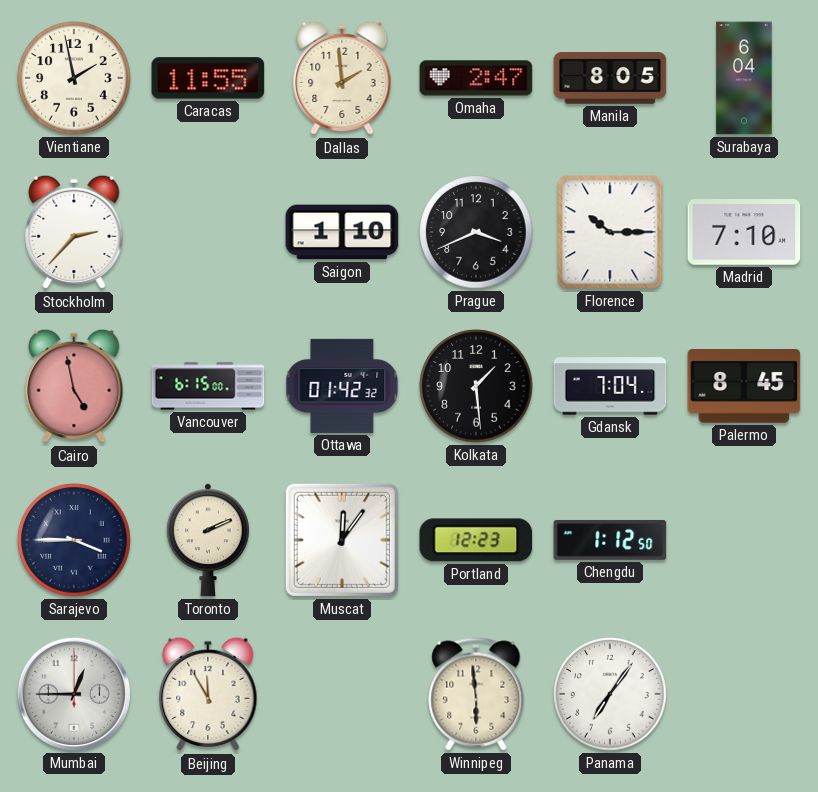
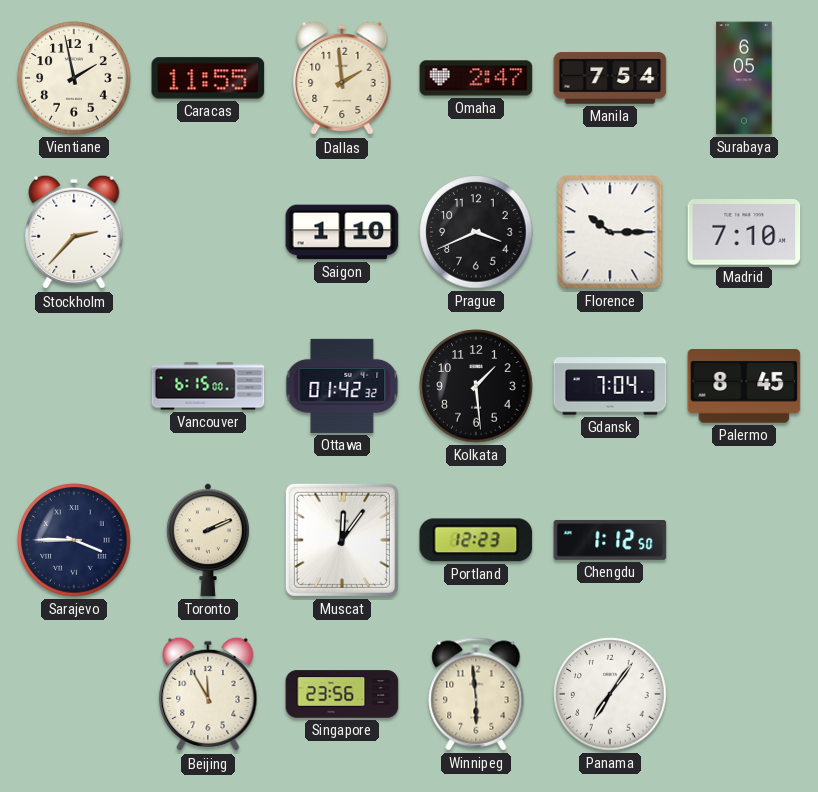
Manila: 8:05 -> 7:54
Surabaya: 6:04 -> 6:05
Cairo: 4:58 -> none
Mumbai: 12:45 -> none
Singapore: none -> 23:56
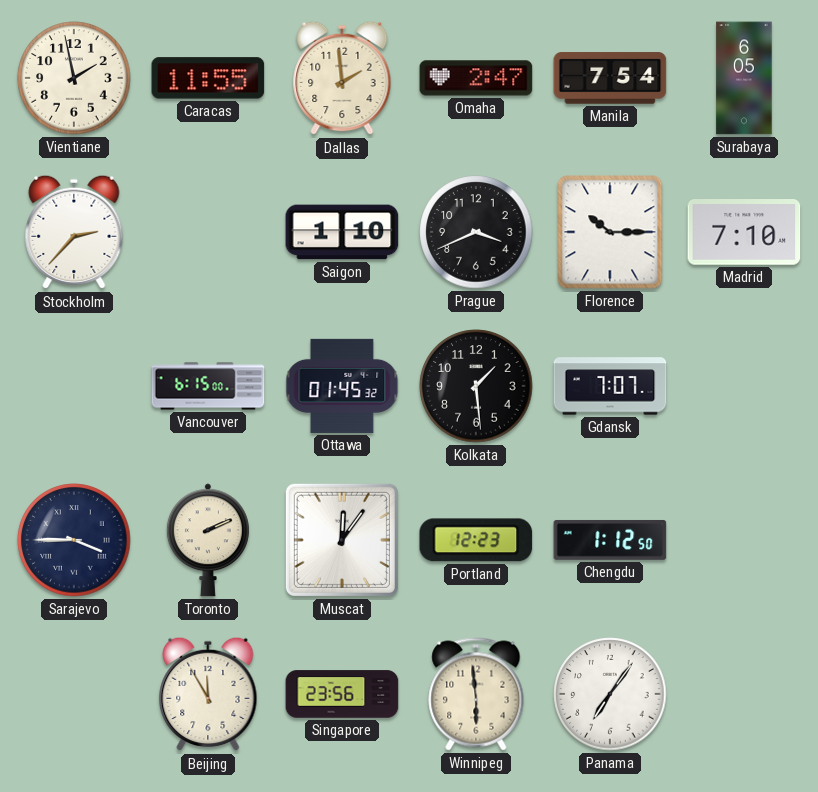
Ottawa: 01:42 -> 01:45
Gdansk: 7:04 -> 7:07
Palermo: 8:45 -> none
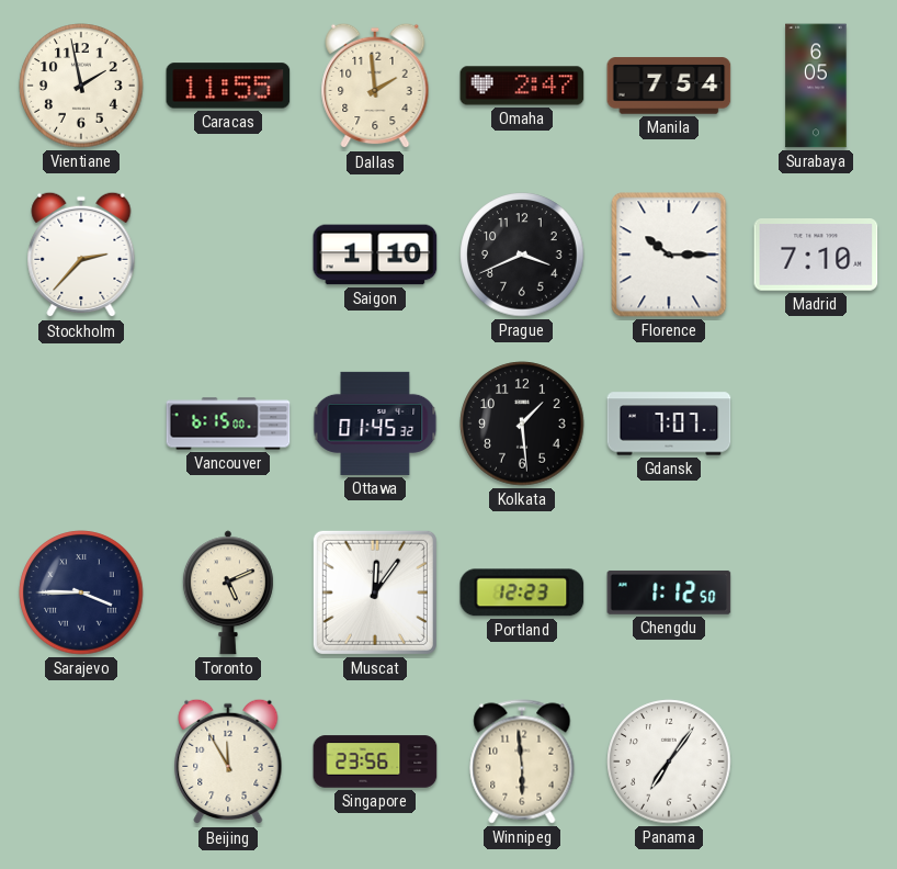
Toronto: 2:11 -> 5:11
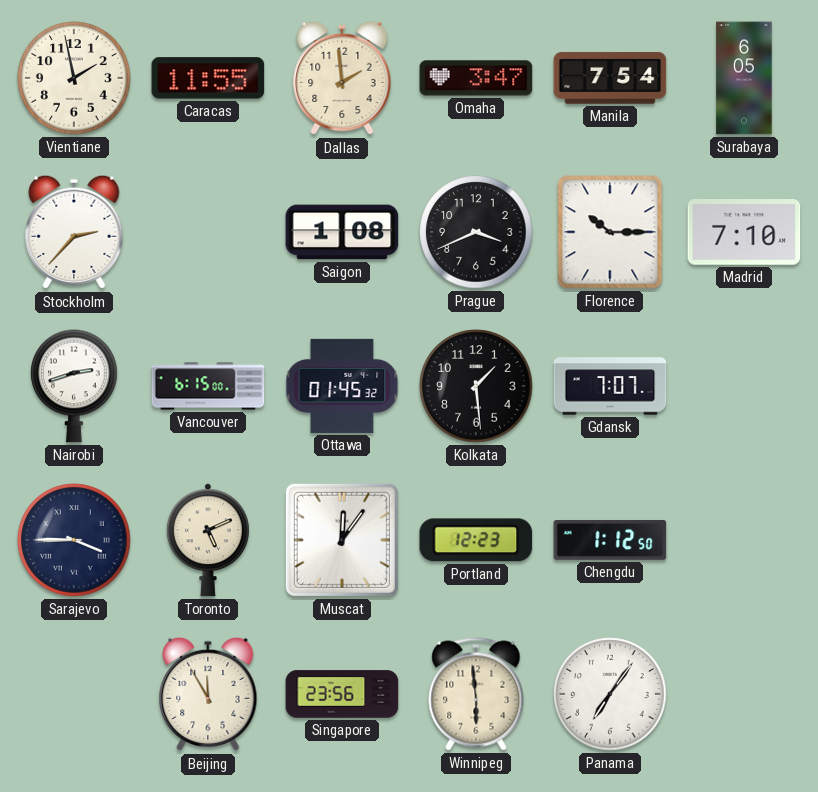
Omaha: 2:47 -> 3:47
Saigon: 1:10 -> 1:08
Nairobi: none -> 2:42
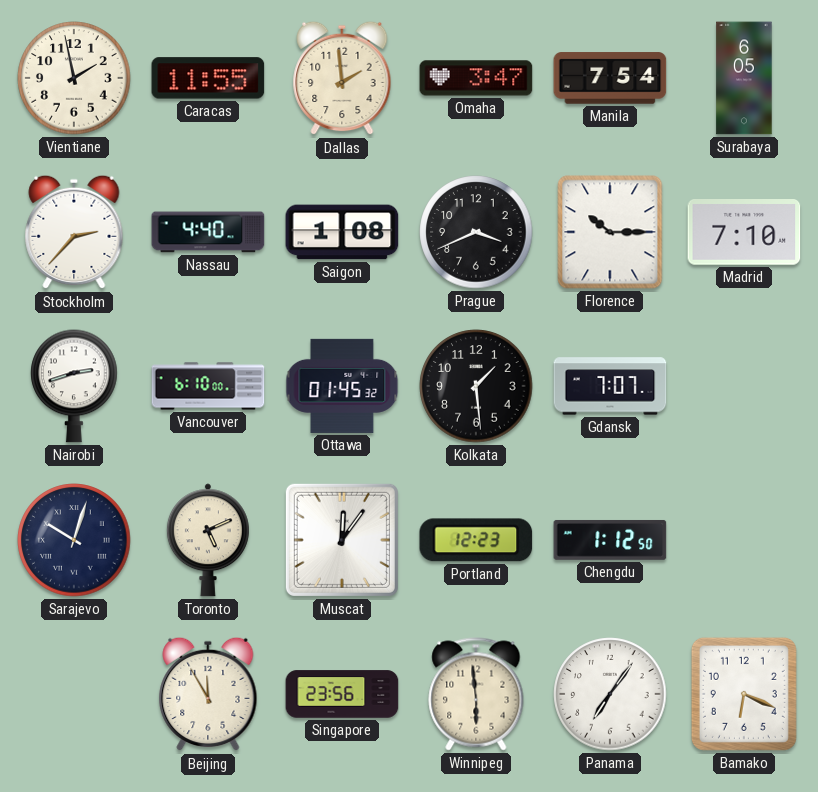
Nassau: none -> 4:40
Vancouver: 6:15 -> 6:10
Sarajevo: 3:45 -> 10:03
Bamako: none -> 6:19
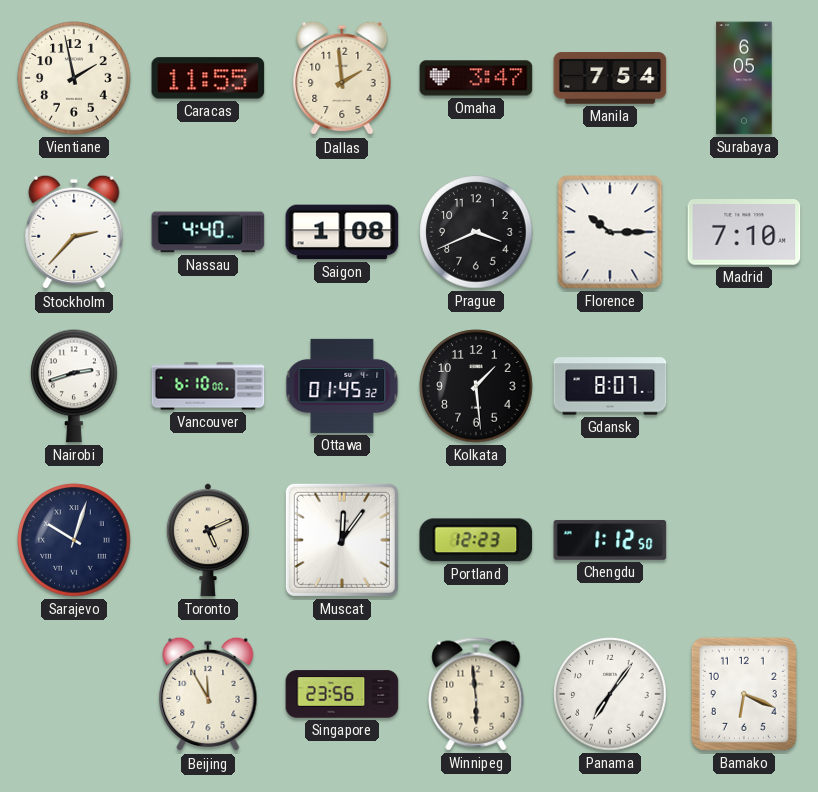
Gdansk: 7:07 -> 8:07
